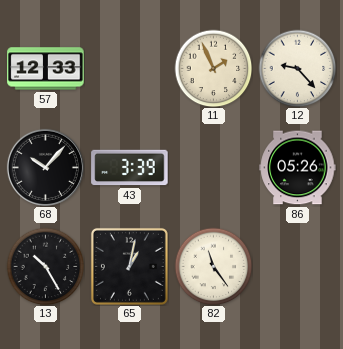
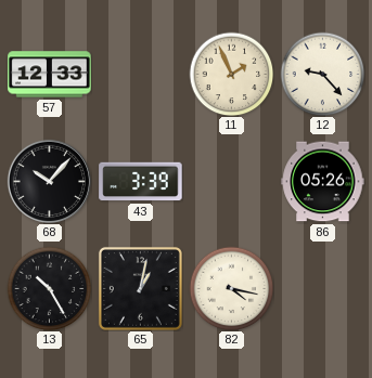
82: 11:24 -> 4:17
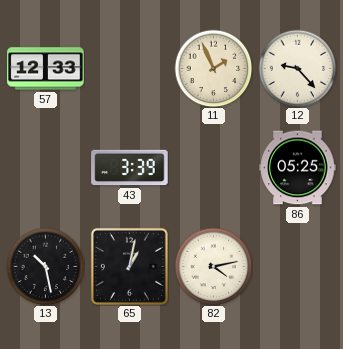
68: 10:07 -> none
86: 05:26 -> 05:25
13: 10:25 -> 10:28
82: 4:17 -> 4:13
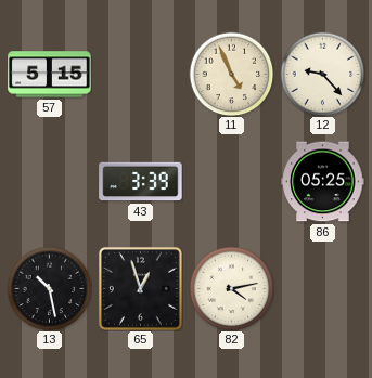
57: 12:33 -> 5:15
11: 1:56 -> 4:56
65: 1:02 -> 12:57
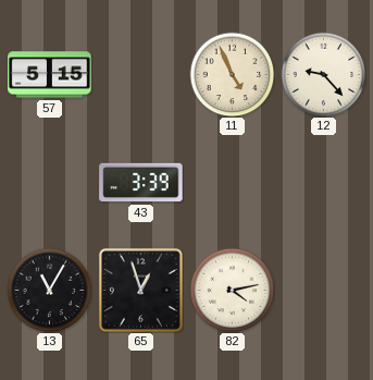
86: 05:25 -> none
13: 10:28 -> 11:05
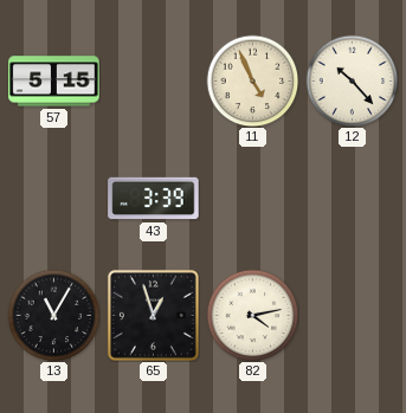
12: 9:23 -> 10:23
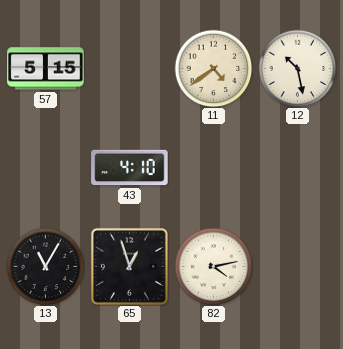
11: 4:56 -> 4:39
12: 10:23 -> 10:28
43: 3:39 -> 4:10
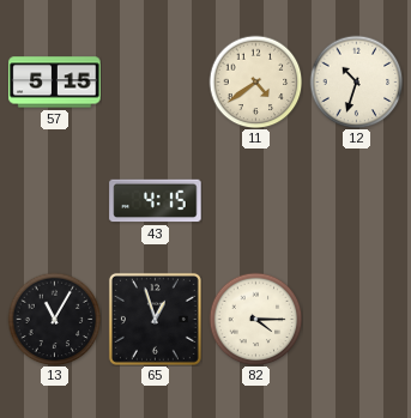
12: 10:28 -> 10:33
43: 4:10 -> 4:15
82: 4:13 -> 4:15
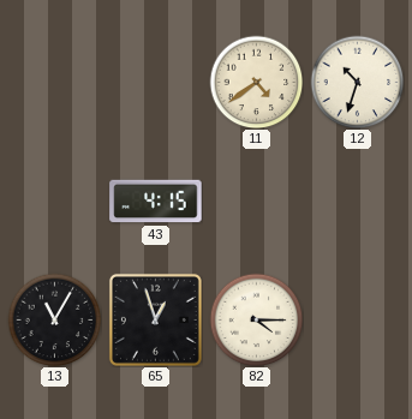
57: 5:15 -> none
